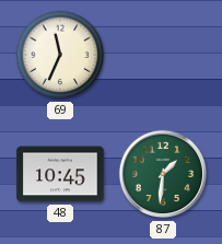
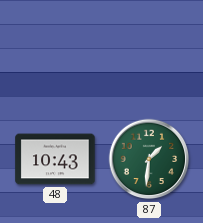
69: 11:34 -> none
48: 10:45 -> 10:43
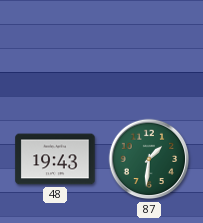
48: 10:43 -> 19:43
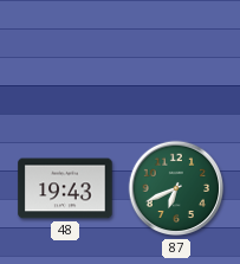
87: 1:31 -> 6:41
